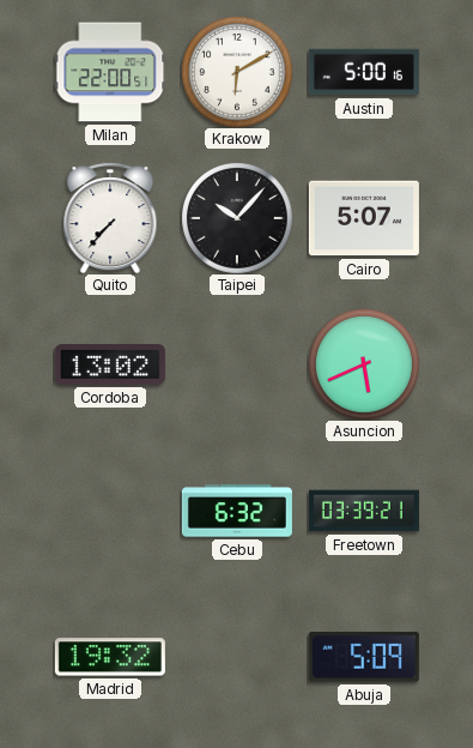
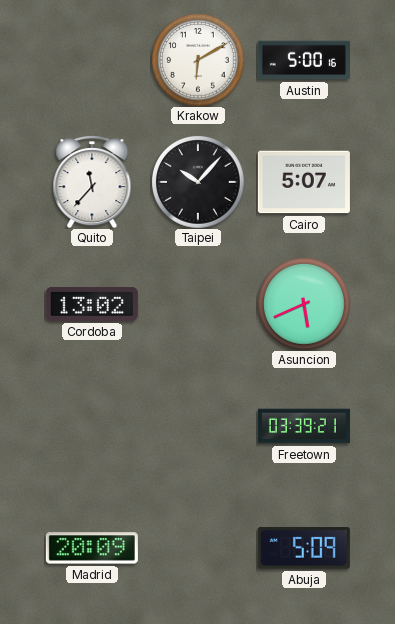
Milan: 22:00 -> none
Quito: 7:37 -> 11:37
Cebu: 6:32 -> none
Madrid: 19:32 -> 20:09
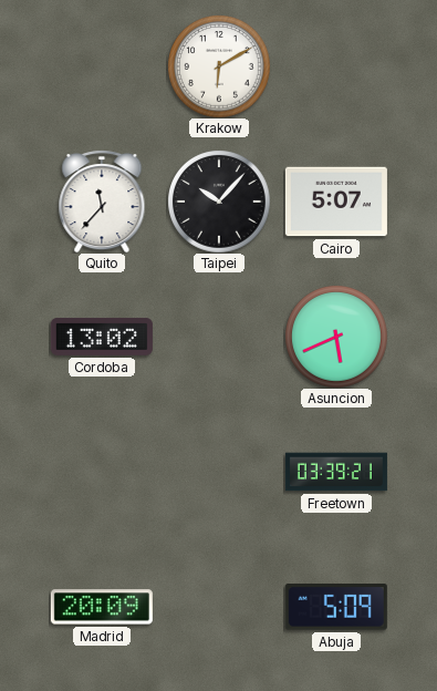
Austin: 5:00 -> none
